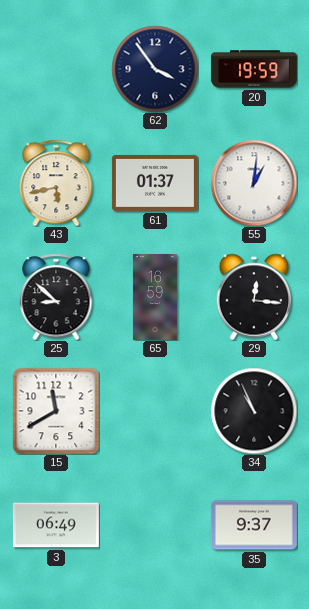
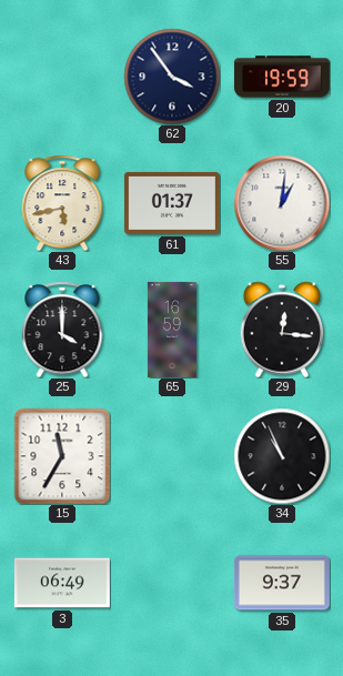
25: 8:52 -> 4:00
15: 11:40 -> 11:35
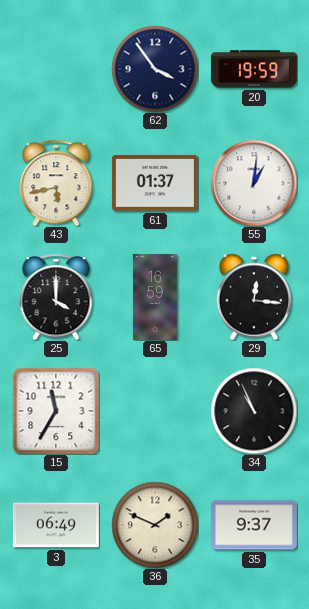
36: none -> 1:49
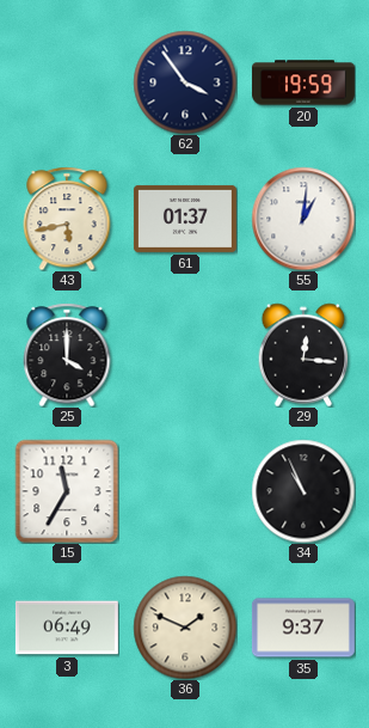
65: 16:59 -> none
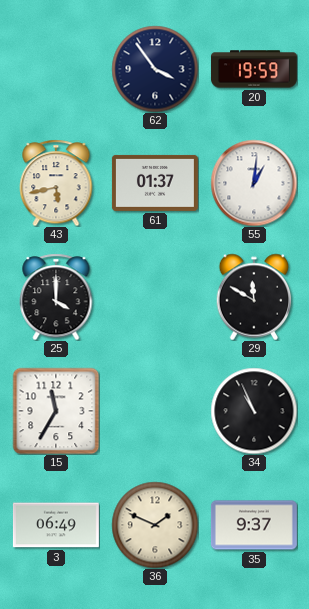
29: 12:16 -> 11:50
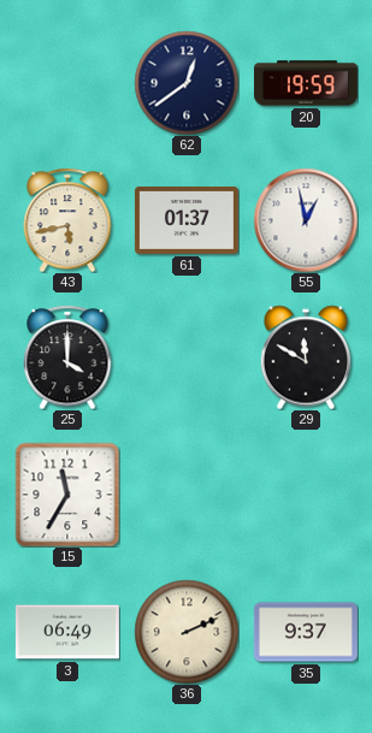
62: 3:54 -> 12:39
55: 1:01 -> 12:58
34: 10:56 -> none
36: 1:49 -> 2:11
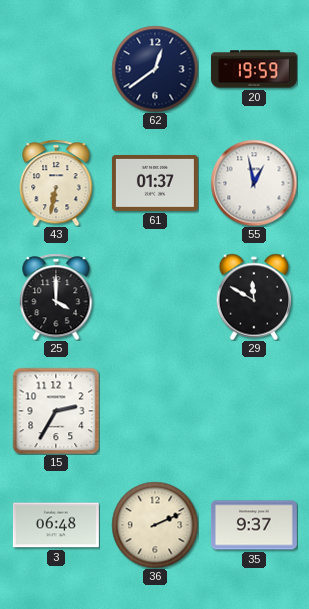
43: 5:43 -> 6:32
15: 11:35 -> 2:35
3: 06:49 -> 06:48
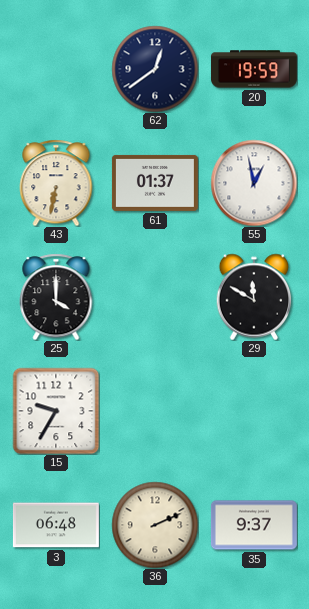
15: 2:35 -> 9:35
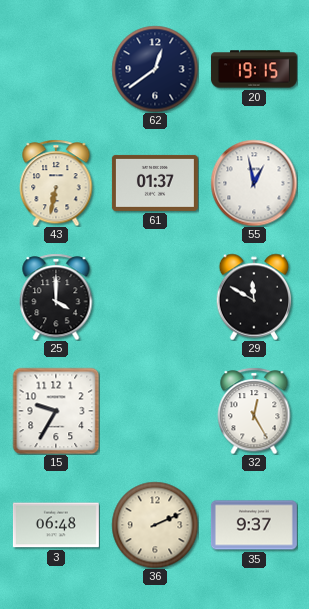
20: 19:59 -> 19:15
32: none -> 12:25
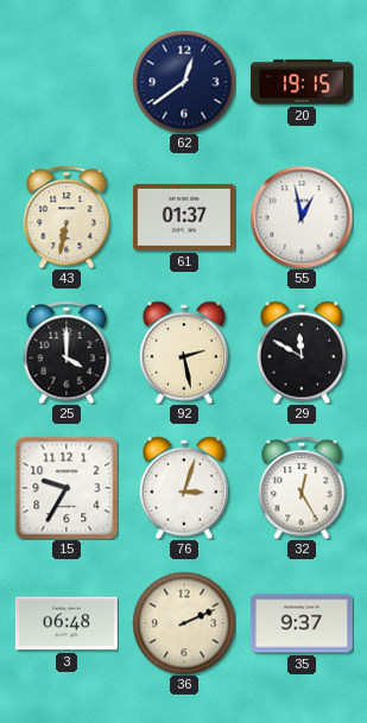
92: none -> 2:28
76: none -> 3:03
